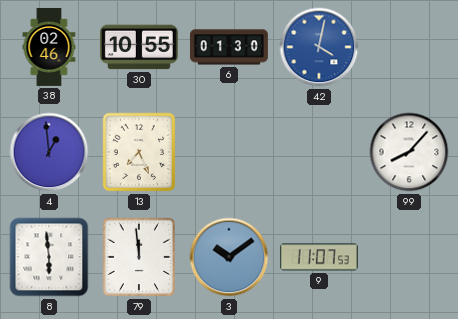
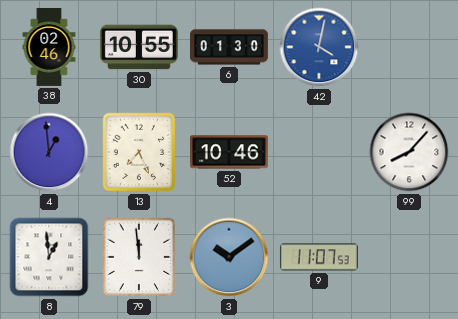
52: none -> 10:46
8: 5:59 -> 12:59
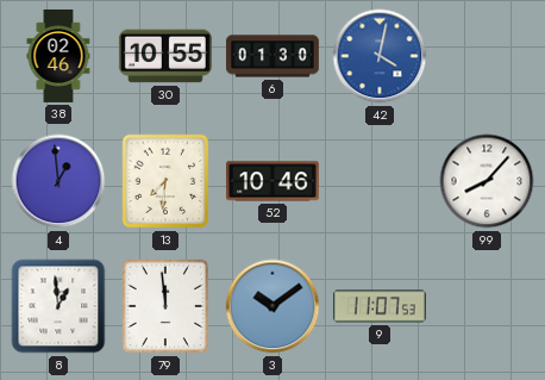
13: 7:26 -> 7:31
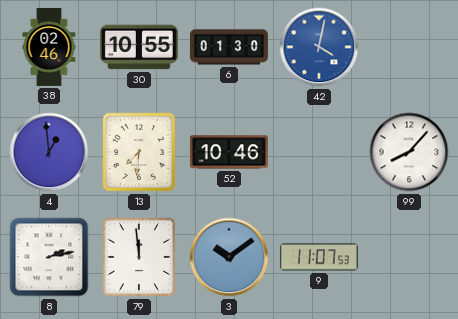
8: 12:59 -> 2:13
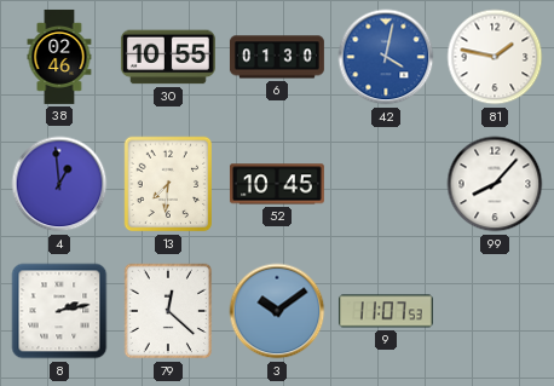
81: none -> 1:47
52: 10:46 -> 10:45
79: 11:59 -> 12:22
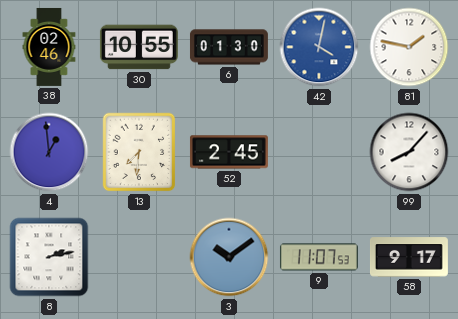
52: 10:45 -> 2:45
79: 12:22 -> none
58: none -> 9:17
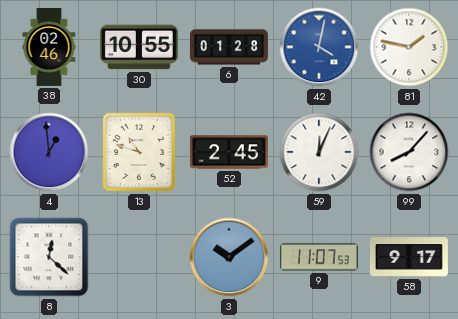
6: 01:30 -> 01:28
13: 7:31 -> 10:48
59: none -> 12:04
8: 2:13 -> 12:22
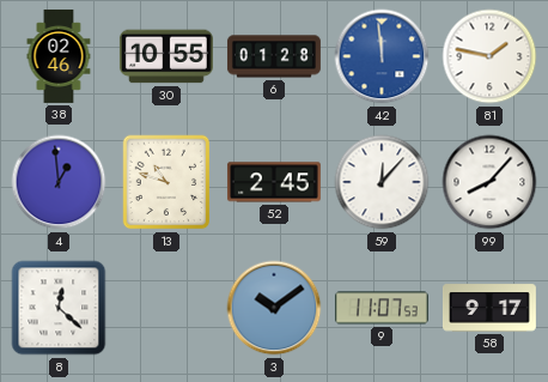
42: 4:02 -> 11:59
59: 12:04 -> 12:07
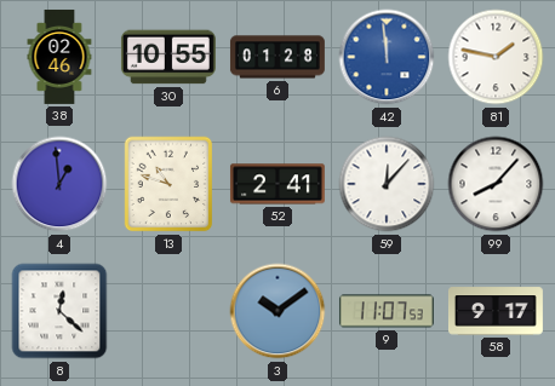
52: 2:45 -> 2:41
